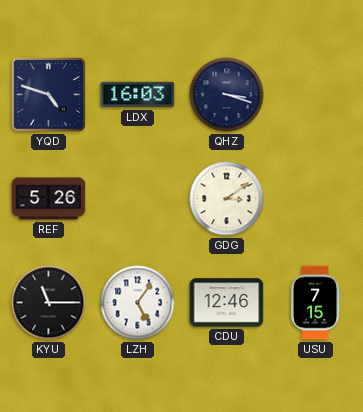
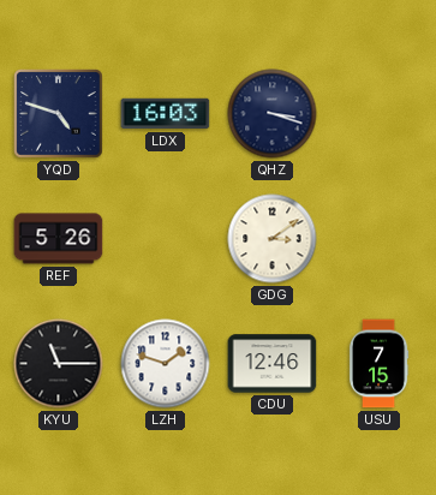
LZH: 5:06 -> 1:48
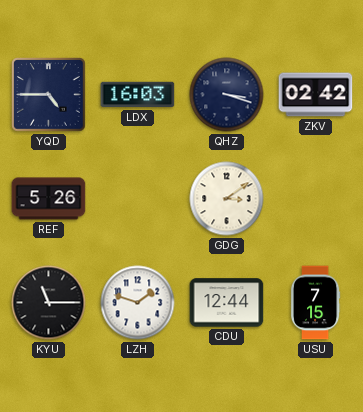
YQD: 4:48 -> 4:45
ZKV: none -> 02:42
CDU: 12:46 -> 12:44
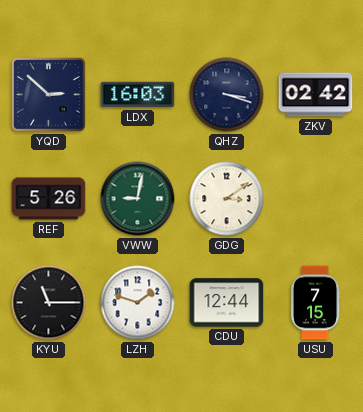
YQD: 4:45 -> 2:52
VWW: none -> 9:02
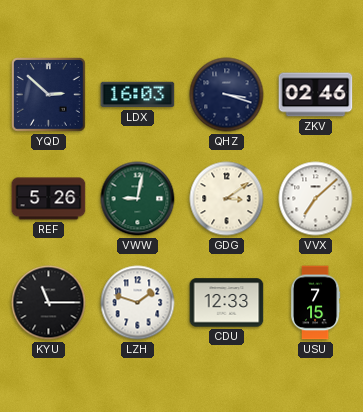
ZKV: 02:42 -> 02:46
VVX: none -> 7:08
CDU: 12:44 -> 12:33
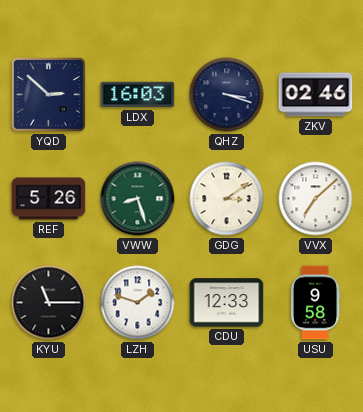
VWW: 9:02 -> 8:27
USU: 7:15 -> 9:58
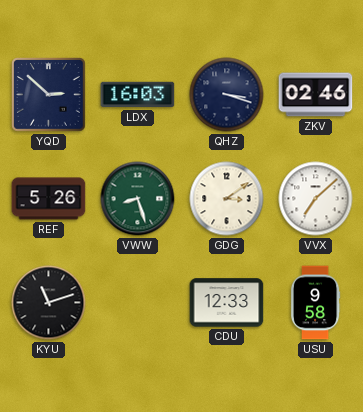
KYU: 11:15 -> 11:12
LZH: 1:48 -> none
